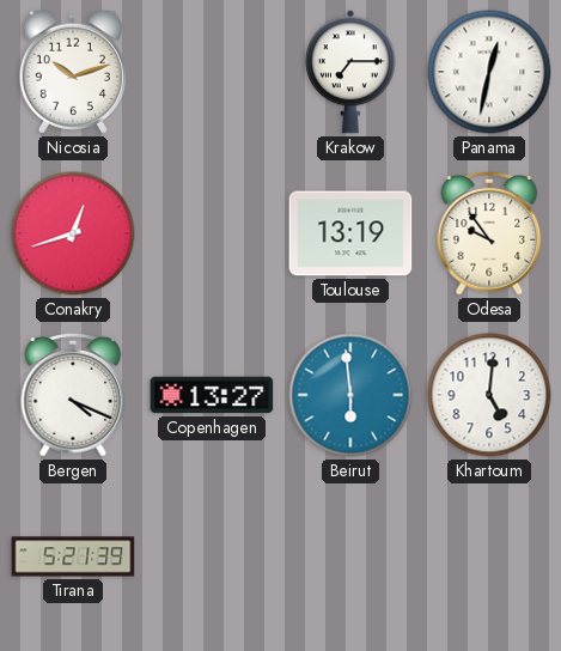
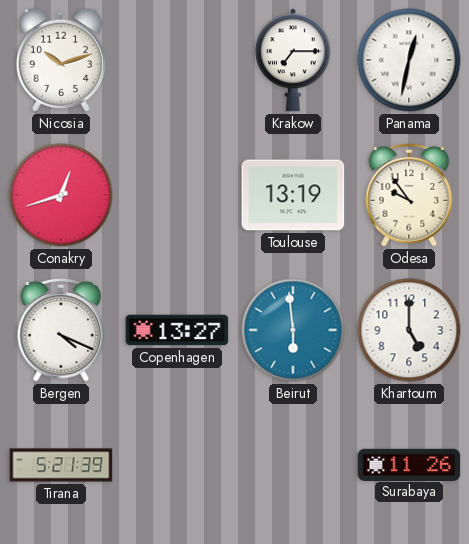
Khartoum: 5:01 -> 5:00
Surabaya: none -> 11:26
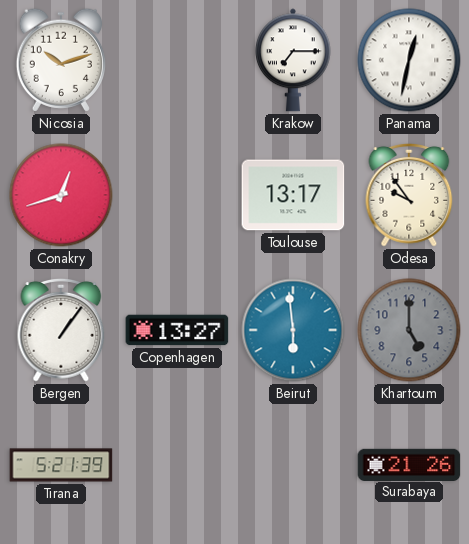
Toulouse: 13:19 -> 13:17
Bergen: 4:19 -> 1:06
Khartoum dial: white -> grey
Surabaya: 11:26 -> 21:26
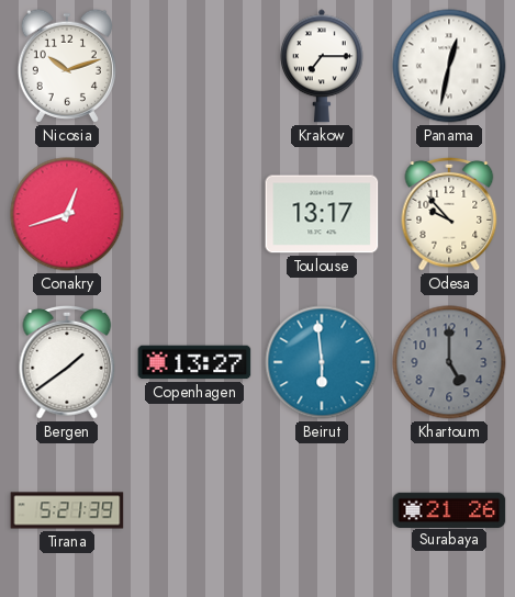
Odesa: 9:54 -> 9:53
Bergen: 1:06 -> 1:39
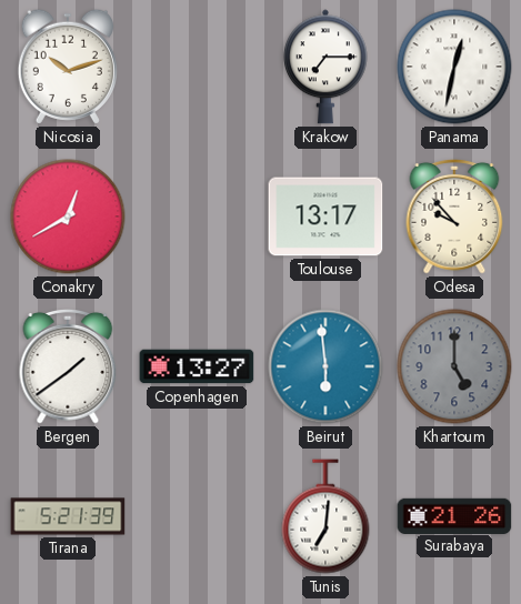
Conakry: 12:42 -> 12:40
Tunis: none -> 7:01
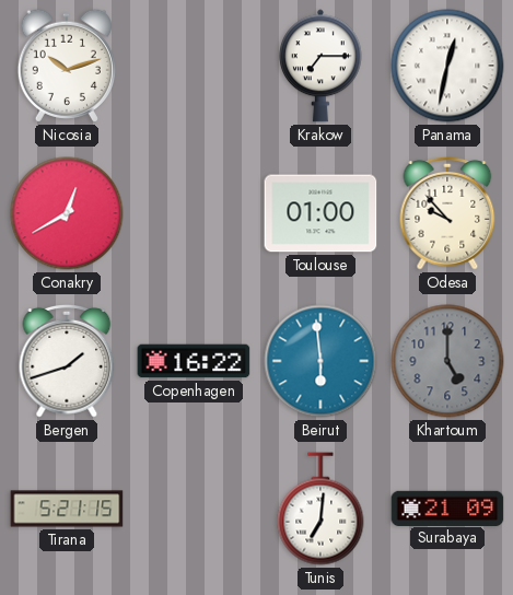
Toulouse: 13:17 -> 01:00
Bergen: 1:39 -> 1:42
Copenhagen: 13:27 -> 16:22
Tirana: 5:21:39 -> 5:21:15
Surabaya: 21:26 -> 21:09
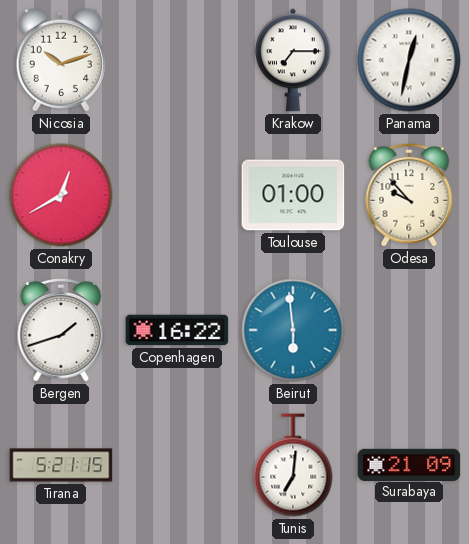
Khartoum: 5:00 -> none
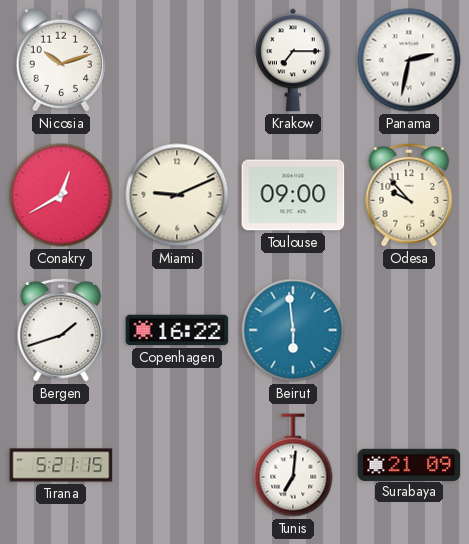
Panama: 12:32 -> 2:32
Miami: none -> 9:11
Toulouse: 01:00 -> 09:00
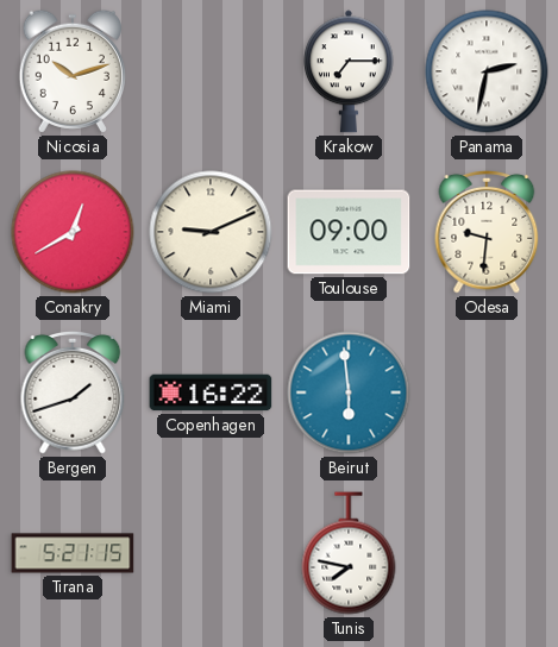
Odesa: 9:53 -> 9:31
Tunis: 7:01 -> 7:47
Surabaya: 21:09 -> none
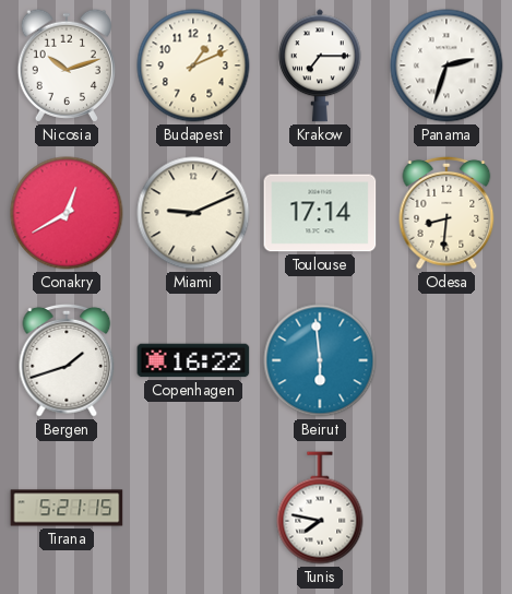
Budapest: none -> 1:11
Panama: 2:32 -> 2:33
Toulouse: 09:00 -> 17:14
Odesa: 9:31 -> 8:31
